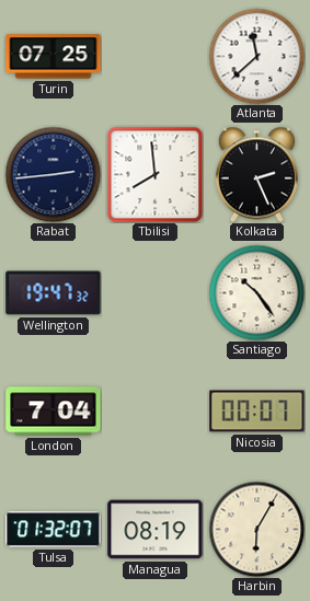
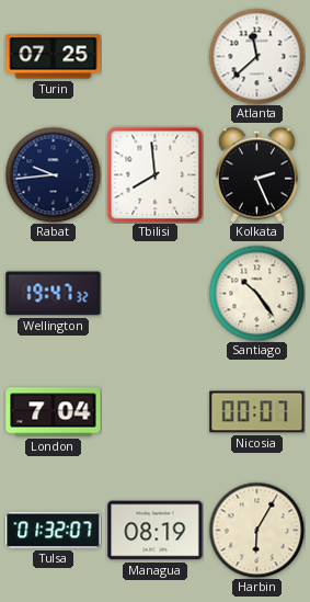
Rabat: 2:44 -> 9:44
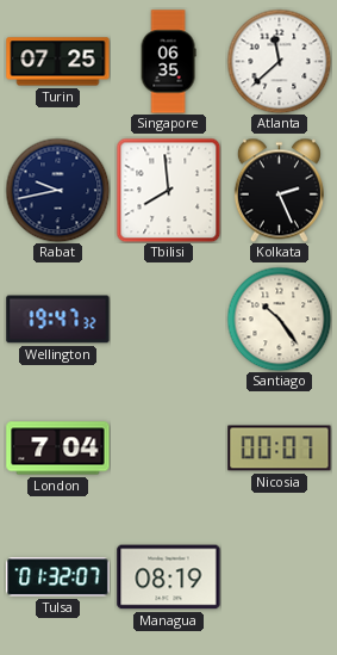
Singapore: none -> 06:35
Rabat: 9:44 -> 9:43
Harbin: 6:05 -> none
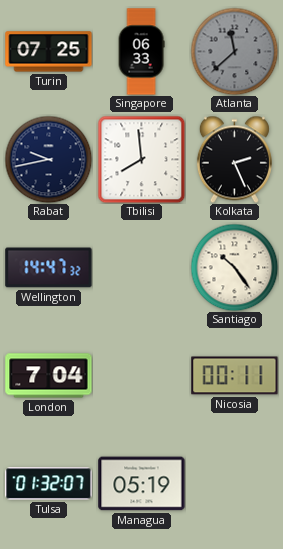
Singapore: 06:35 -> 06:33
Atlanta dial: white -> grey
Wellington: 19:47 -> 14:47
Nicosia: 00:07 -> 00:11
Managua: 08:19 -> 05:19
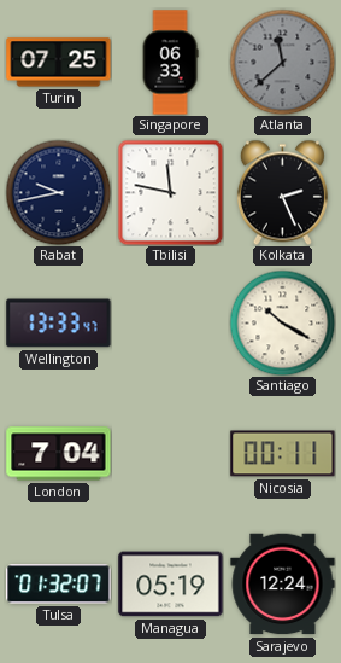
Tbilisi: 7:59 -> 11:47
Wellington: 14:47 -> 13:33
Santiago: 10:24 -> 10:20
Sarajevo: none -> 12:24
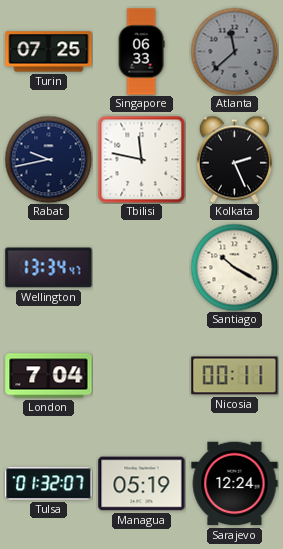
Wellington: 13:33 -> 13:34
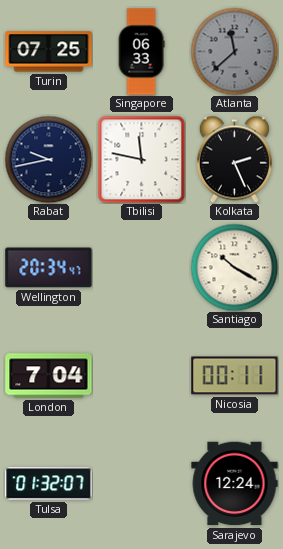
Wellington: 13:34 -> 20:34
Managua: 05:19 -> none
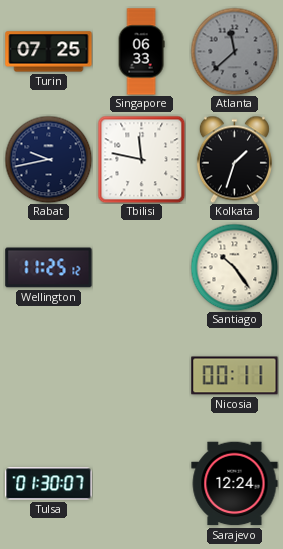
Kolkata: 2:26 -> 1:33
Wellington: 20:34 -> 11:25
Santiago: 10:20 -> 10:24
London: 7:04 -> none
Tulsa: 01:32 -> 01:30
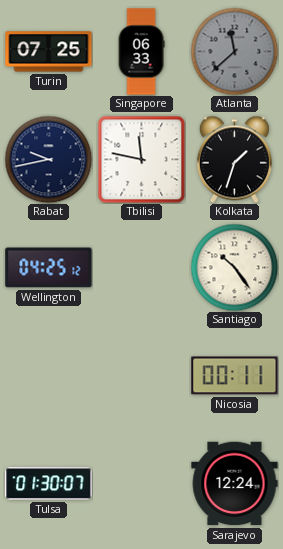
Wellington: 11:25 -> 04:25
